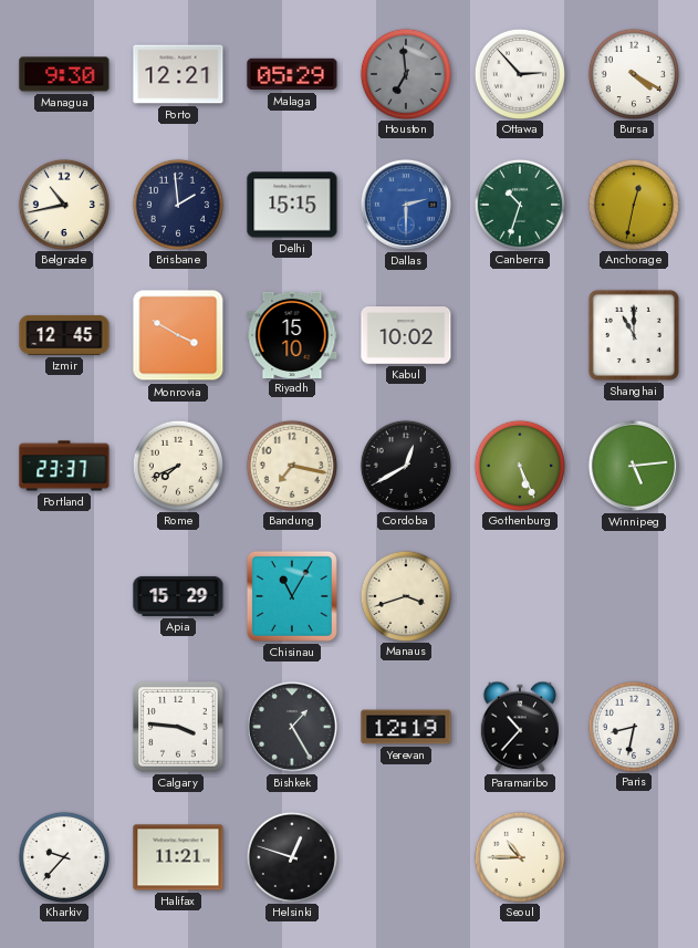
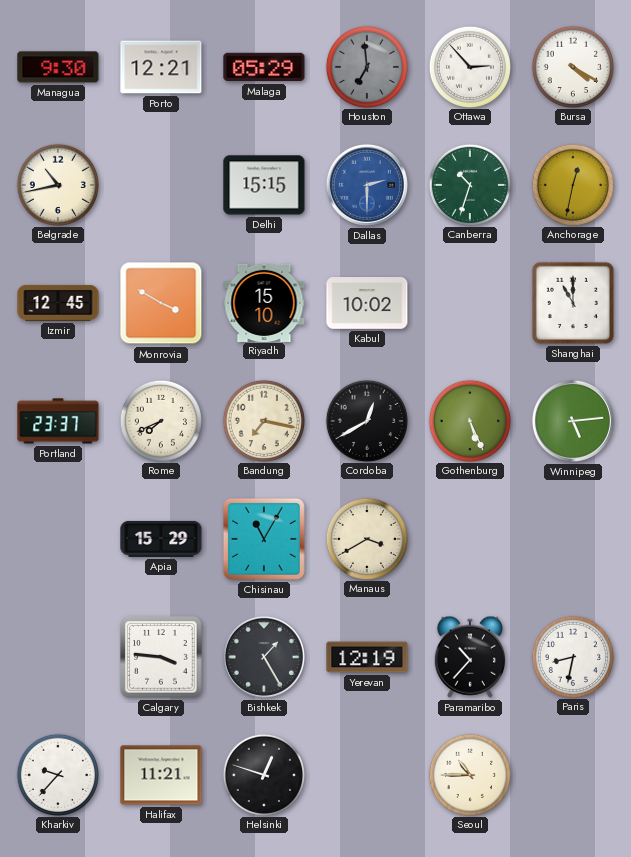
Brisbane: 1:59 -> none
Manaus: 3:42 -> 3:40
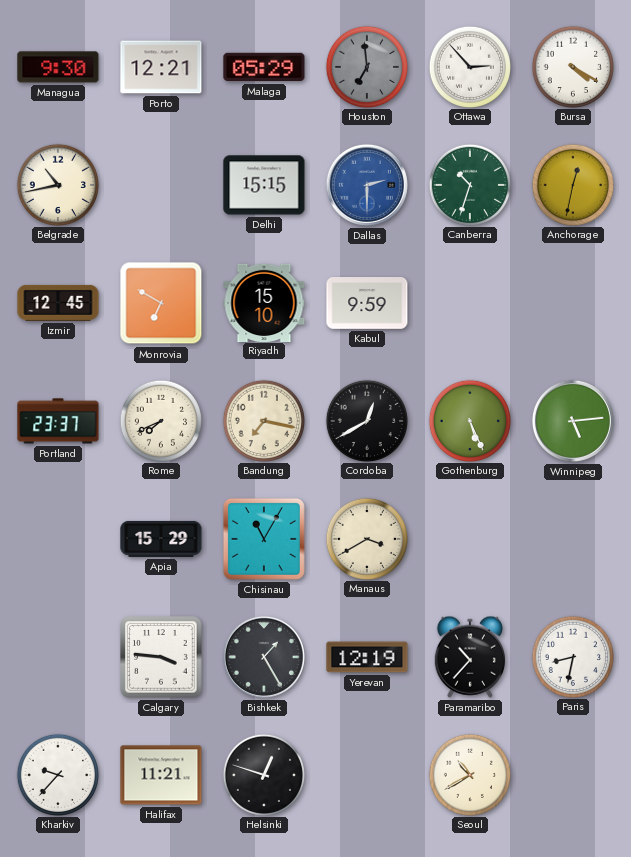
Monrovia: 3:50 -> 6:50
Kabul: 10:02 -> 9:59
Shanghai: 11:00 -> none
Seoul: 10:45 -> 10:40
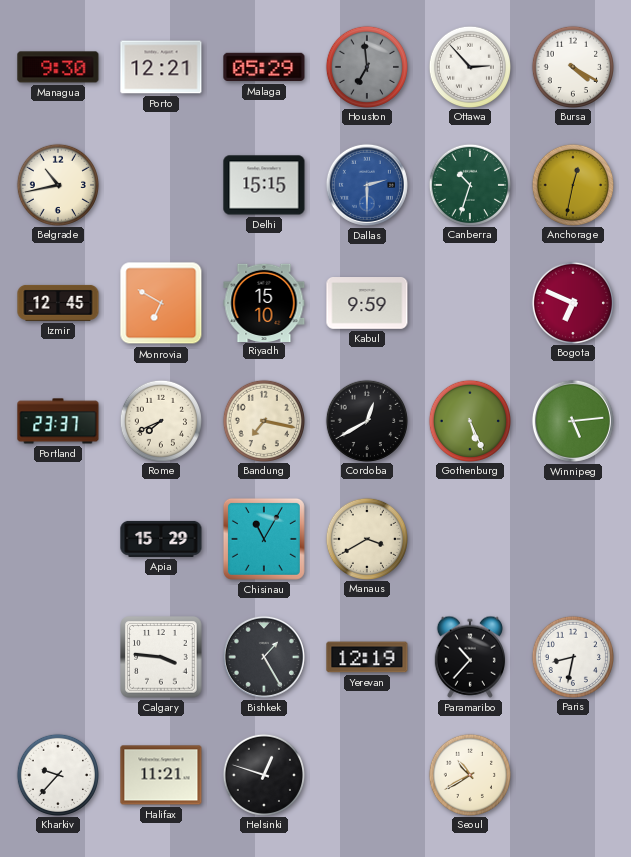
Bogota: none -> 6:49
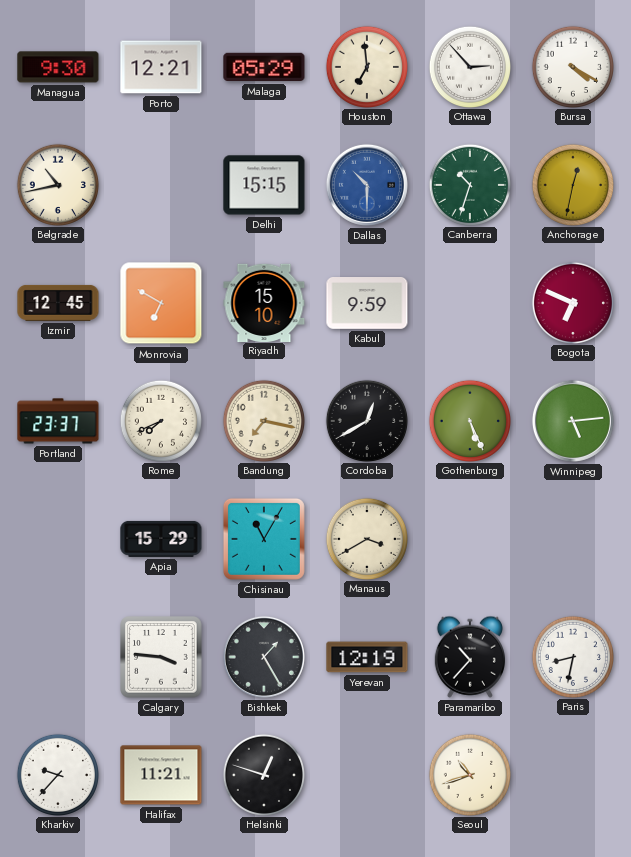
Houston dial: grey -> cream
Dallas: 2:30 -> 10:30
Seoul: 10:40 -> 10:42
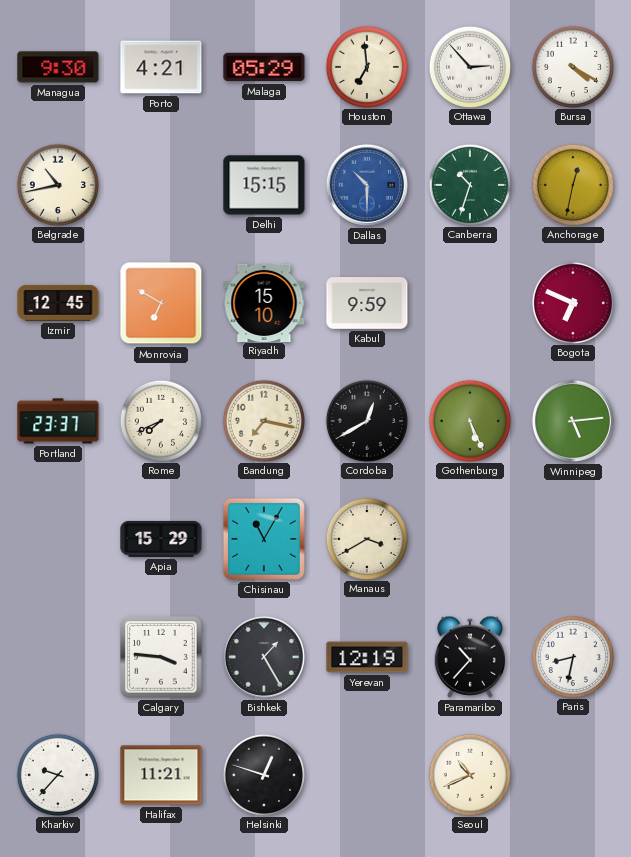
Porto: 12:21 -> 4:21
Seoul: 10:42 -> 10:41
